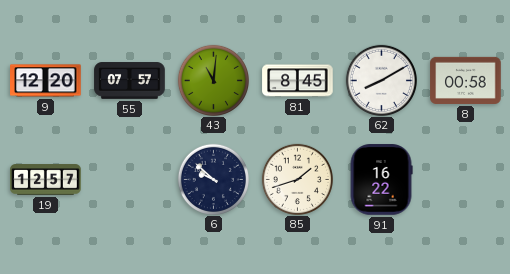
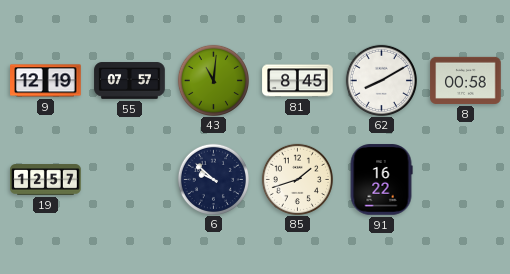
9: 12:20 -> 12:19
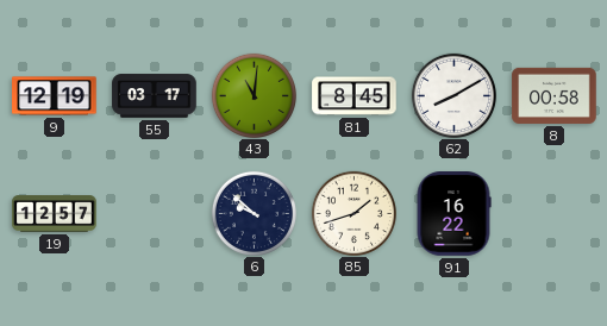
55: 07:57 -> 03:17
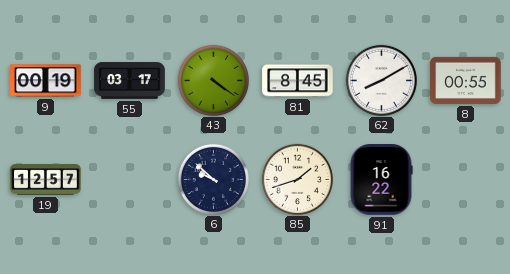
9: 12:19 -> 00:19
43: 11:01 -> 4:21
8: 00:58 -> 00:55
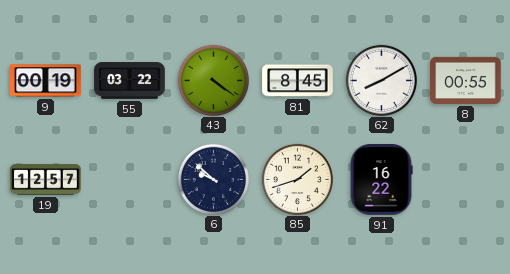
55: 03:17 -> 03:22
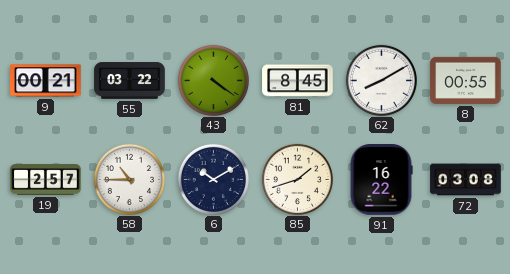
9: 00:19 -> 00:21
19: 12:57 -> 2:57
58: none -> 10:45
6: 9:52 -> 10:10
72: none -> 03:08
